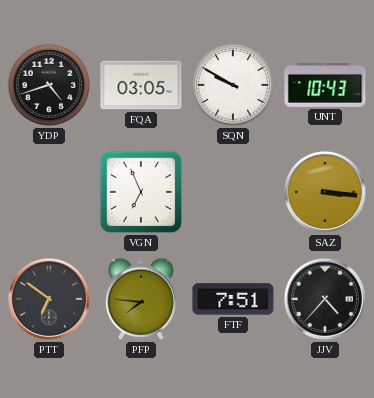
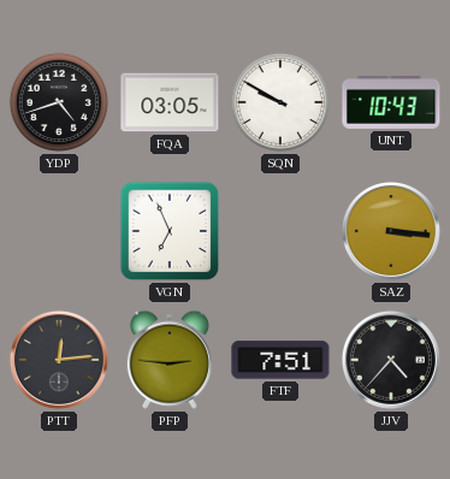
PTT: 6:51 -> 12:14
PFP: 7:46 -> 2:46
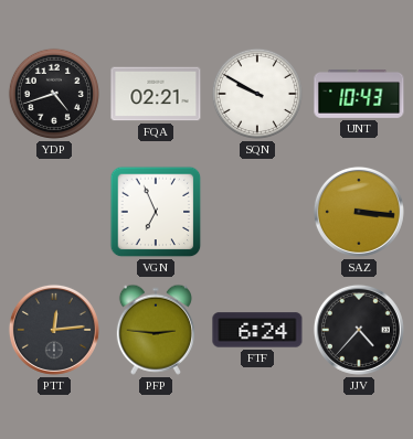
FQA: 03:05 -> 02:21
FTF: 7:51 -> 6:24
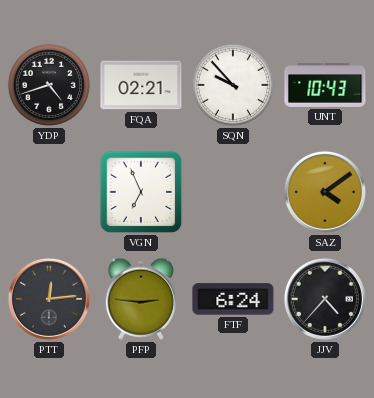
SQN: 9:50 -> 9:53
SAZ: 3:16 -> 4:09
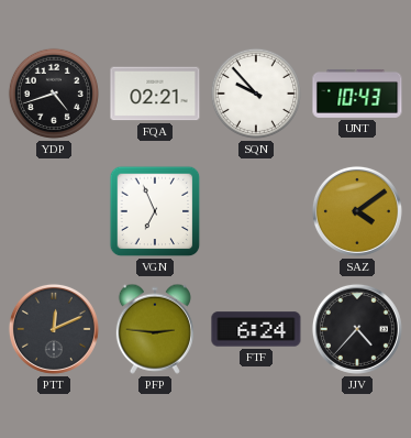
PTT: 12:14 -> 12:11
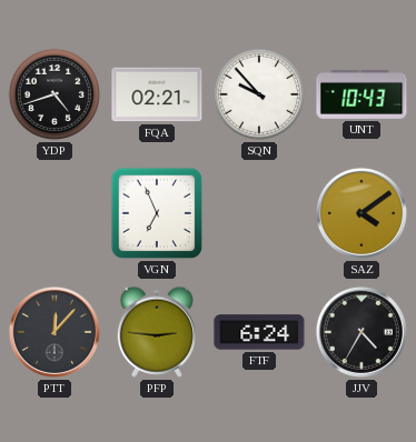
PTT: 12:11 -> 12:07
JJV: 4:37 -> 4:35
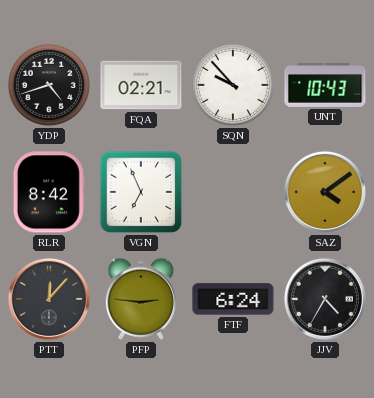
RLR: none -> 8:42
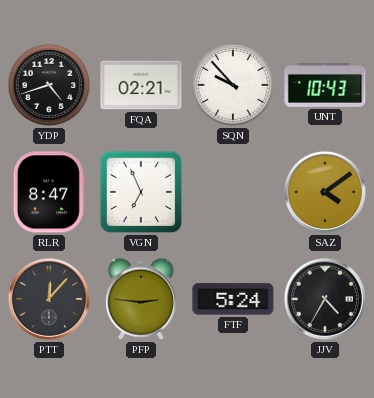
RLR: 8:42 -> 8:47
FTF: 6:24 -> 5:24
